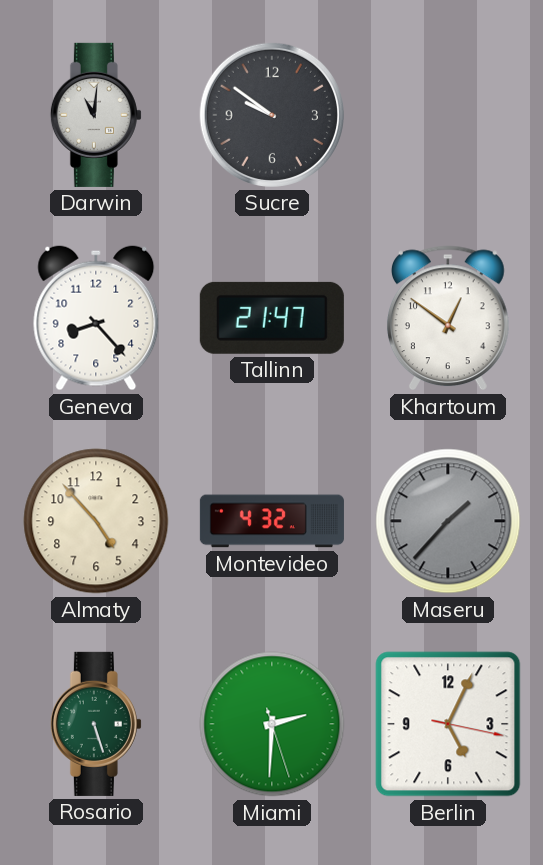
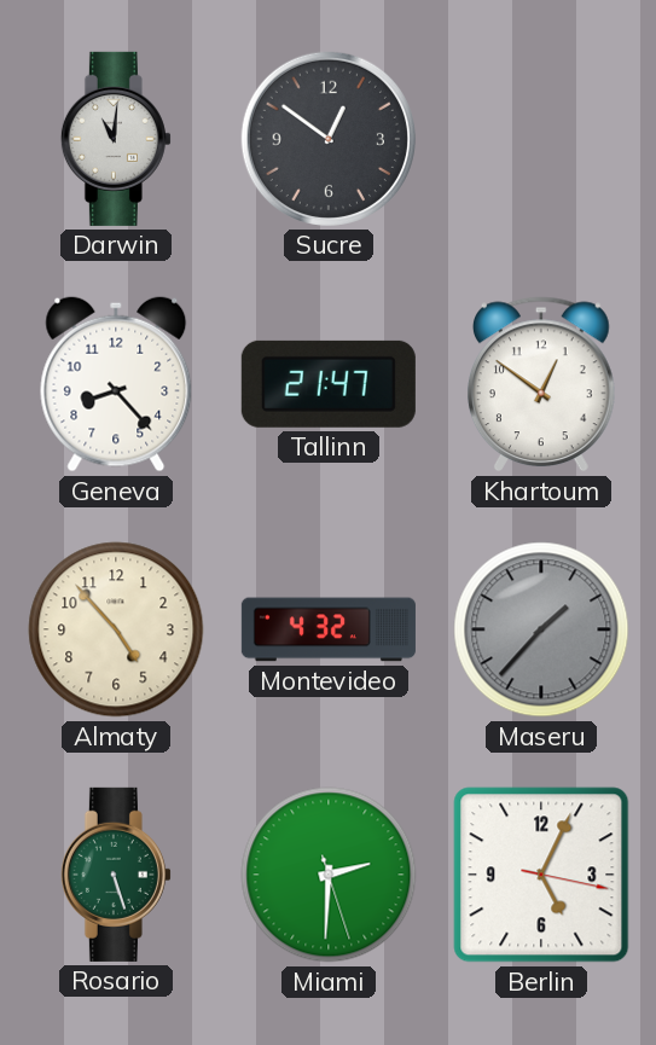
Sucre: 9:51 -> 12:51
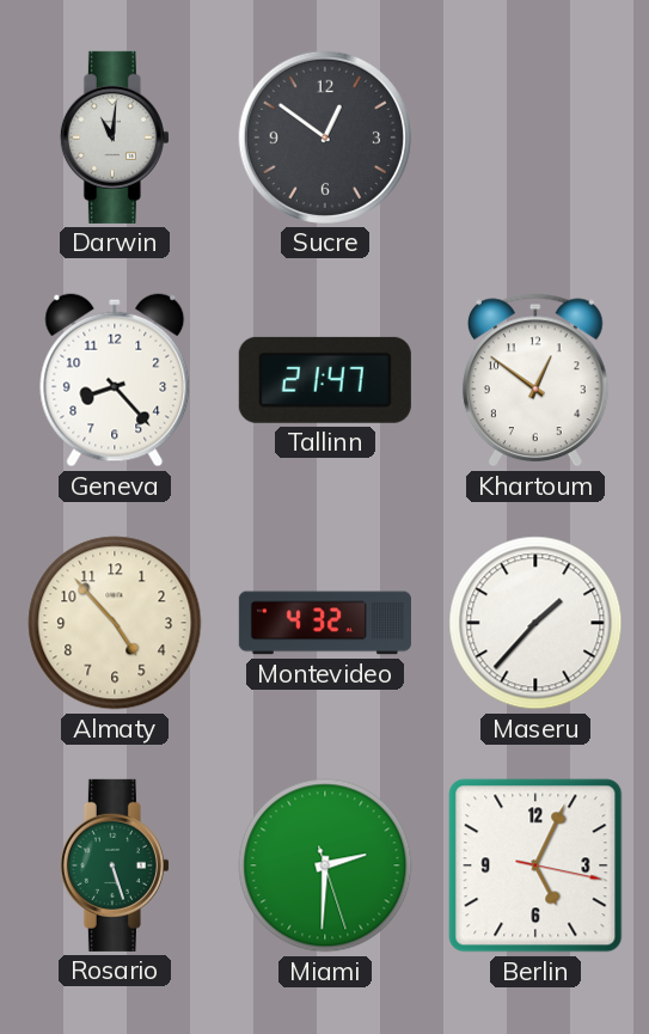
Maseru dial: grey -> white
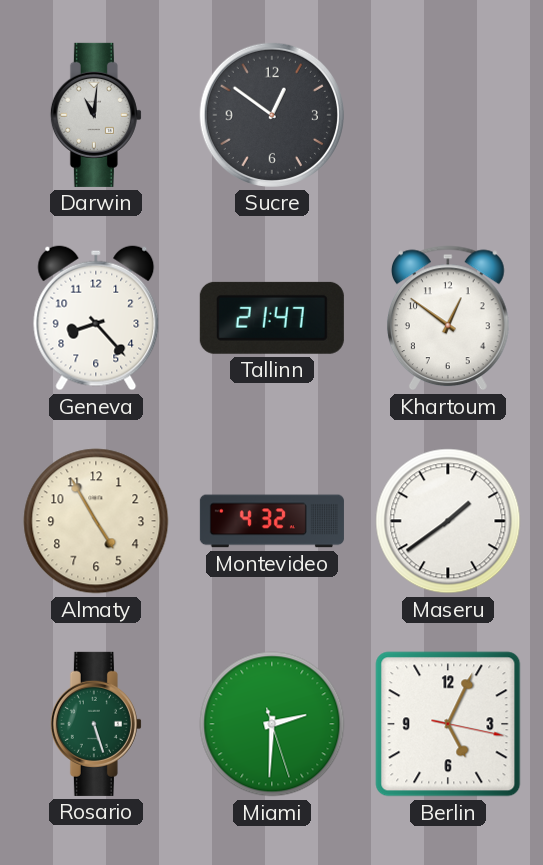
Almaty: 4:53 -> 4:55
Maseru: 1:37 -> 1:39
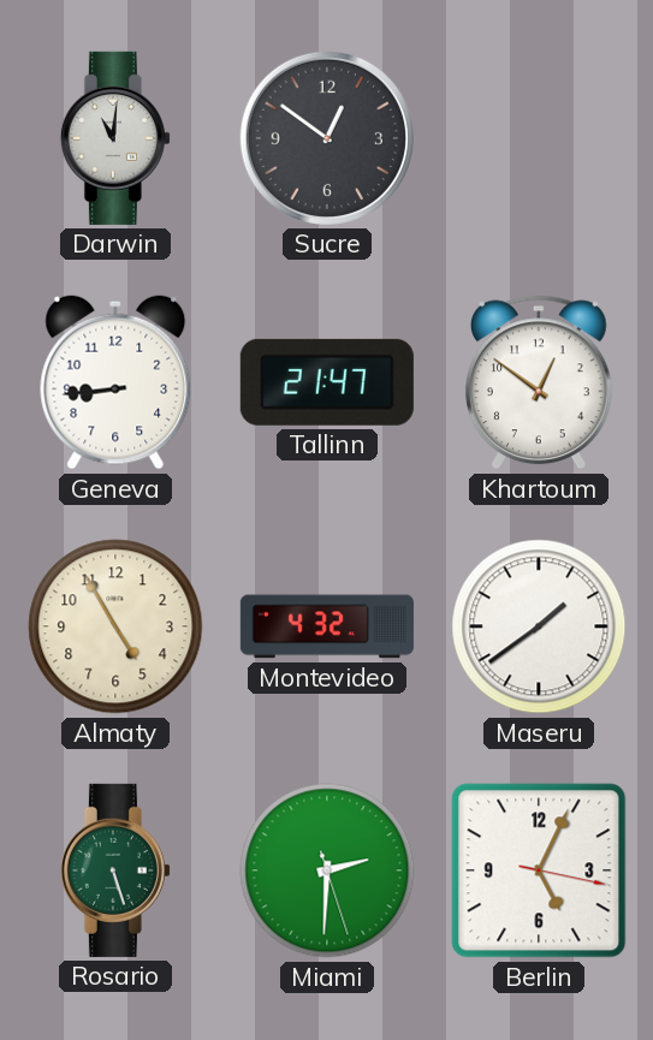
Geneva: 8:23 -> 8:44
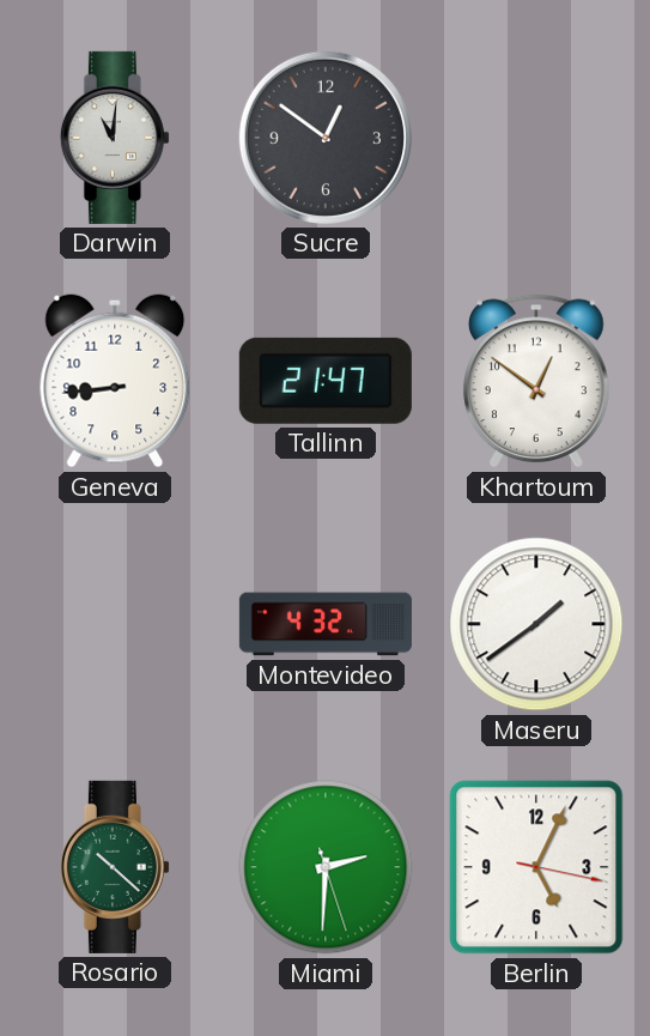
Almaty: 4:55 -> none
Rosario: 5:27 -> 10:22
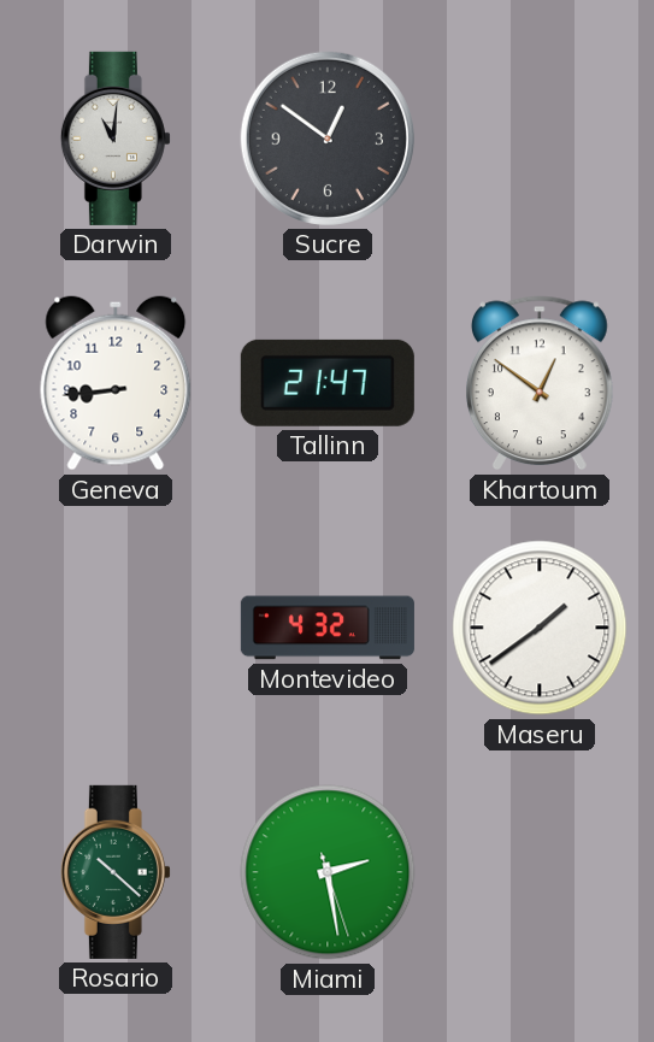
Miami: 2:30 -> 2:28
Berlin: 5:04 -> none
